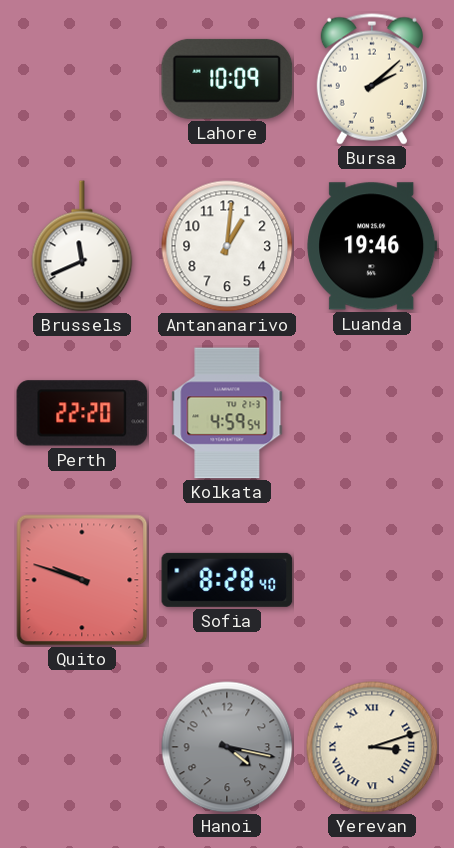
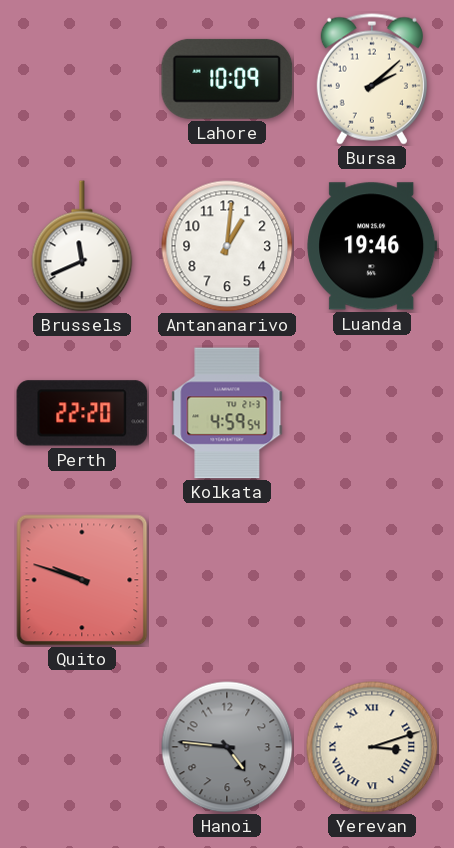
Sofia: 8:28 -> none
Hanoi: 4:17 -> 4:46
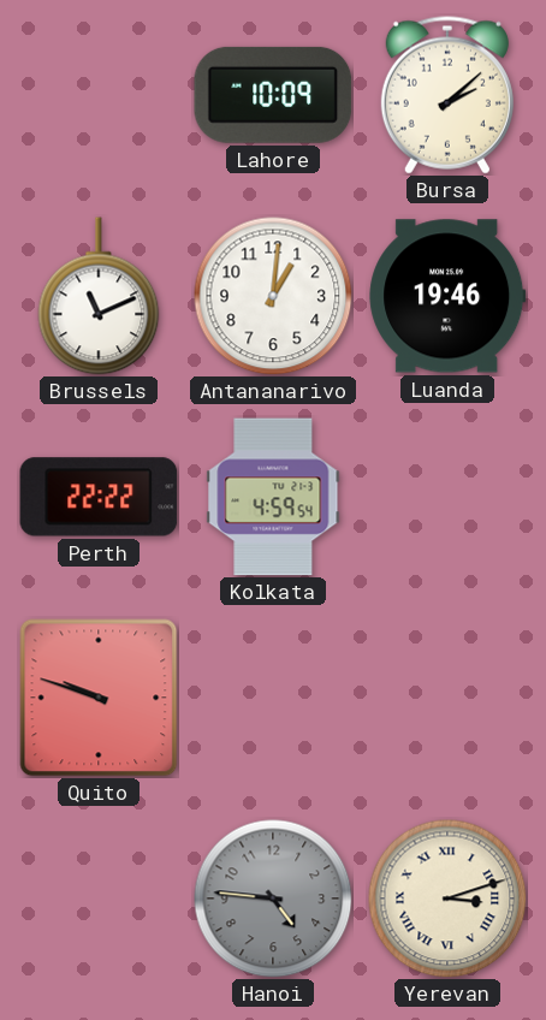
Brussels: 11:41 -> 11:11
Perth: 22:20 -> 22:22
